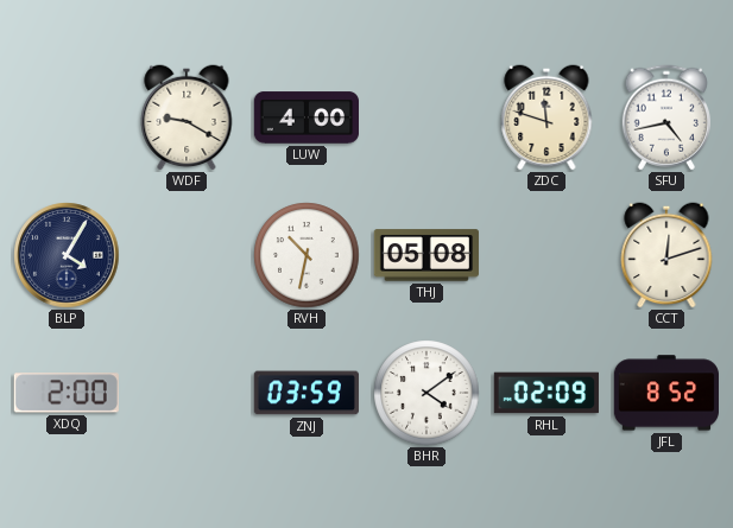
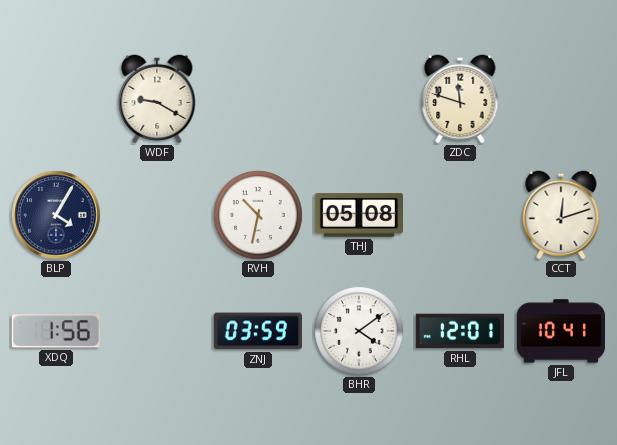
LUW: 4:00 -> none
SFU: 4:43 -> none
XDQ: 2:00 -> 1:56
RHL: 02:09 -> 12:01
JFL: 8:52 -> 10:41
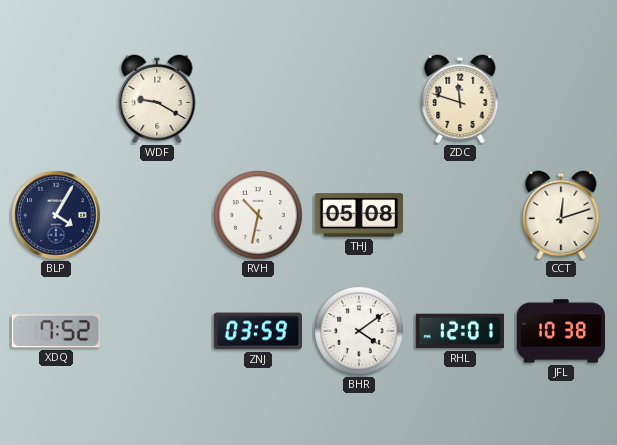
XDQ: 1:56 -> 7:52
JFL: 10:41 -> 10:38
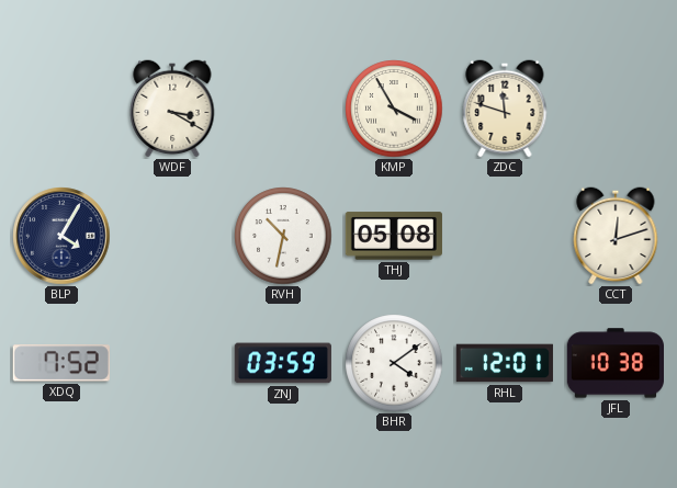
WDF: 9:20 -> 3:20
KMP: none -> 3:55
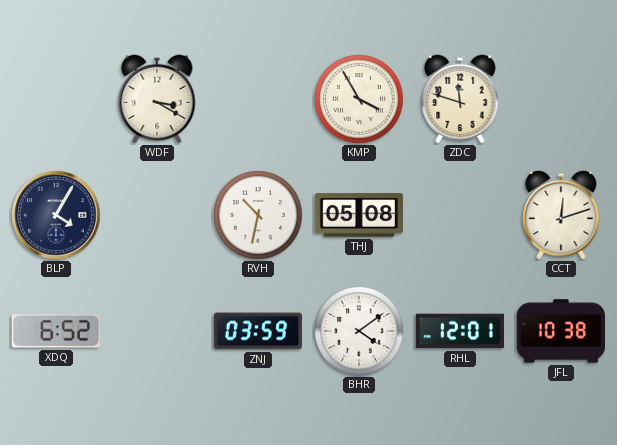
XDQ: 7:52 -> 6:52
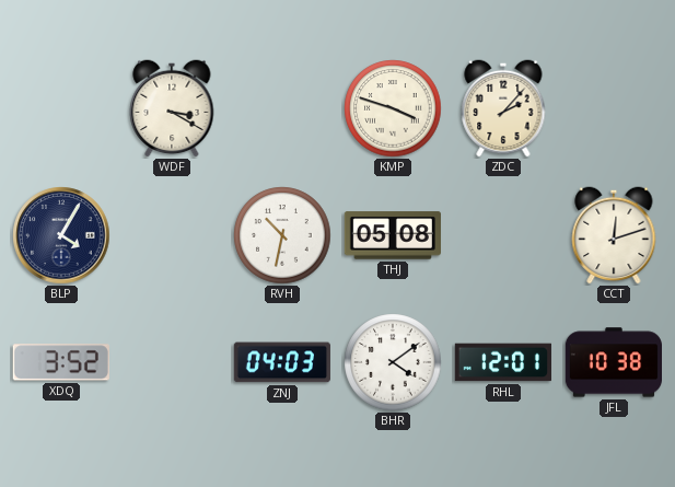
KMP: 3:55 -> 3:48
ZDC: 11:48 -> 2:07
XDQ: 6:52 -> 3:52
ZNJ: 03:59 -> 04:03
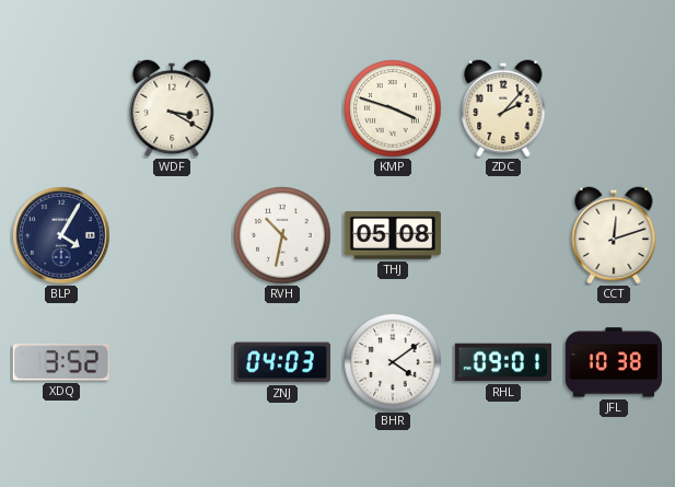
RHL: 12:01 -> 09:01
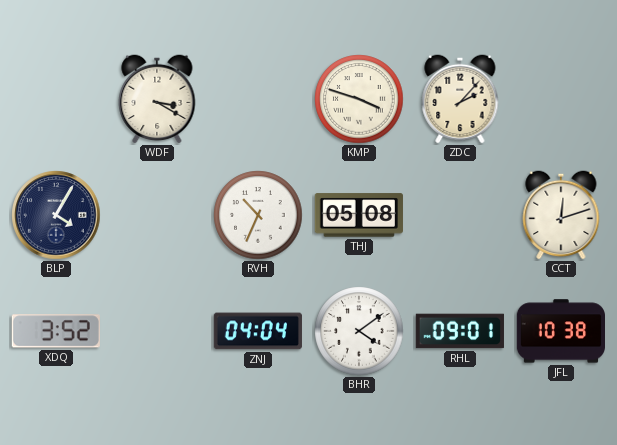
RVH: 10:32 -> 10:34
ZNJ: 04:03 -> 04:04
